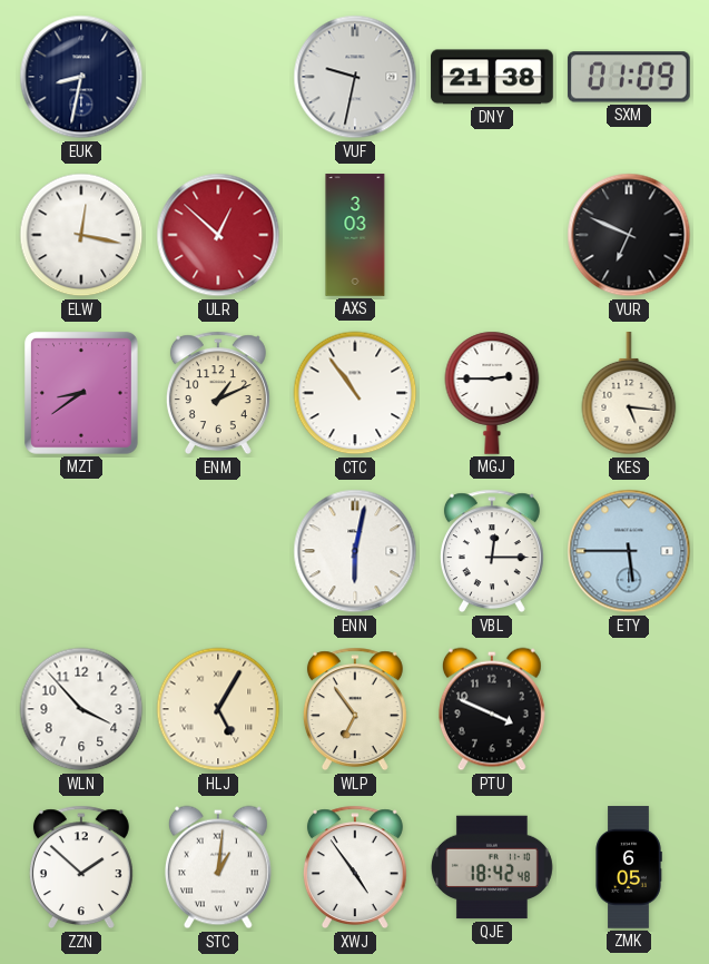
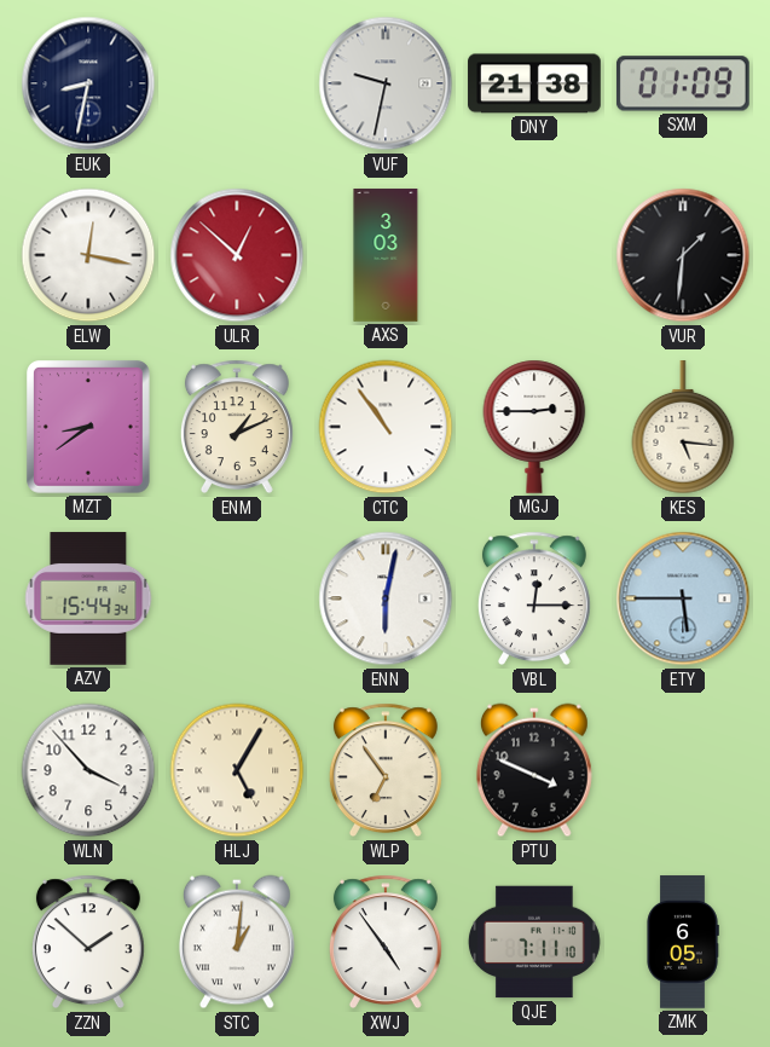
VUR: 6:49 -> 1:31
AZV: none -> 15:44
QJE: 18:42 -> 7:11
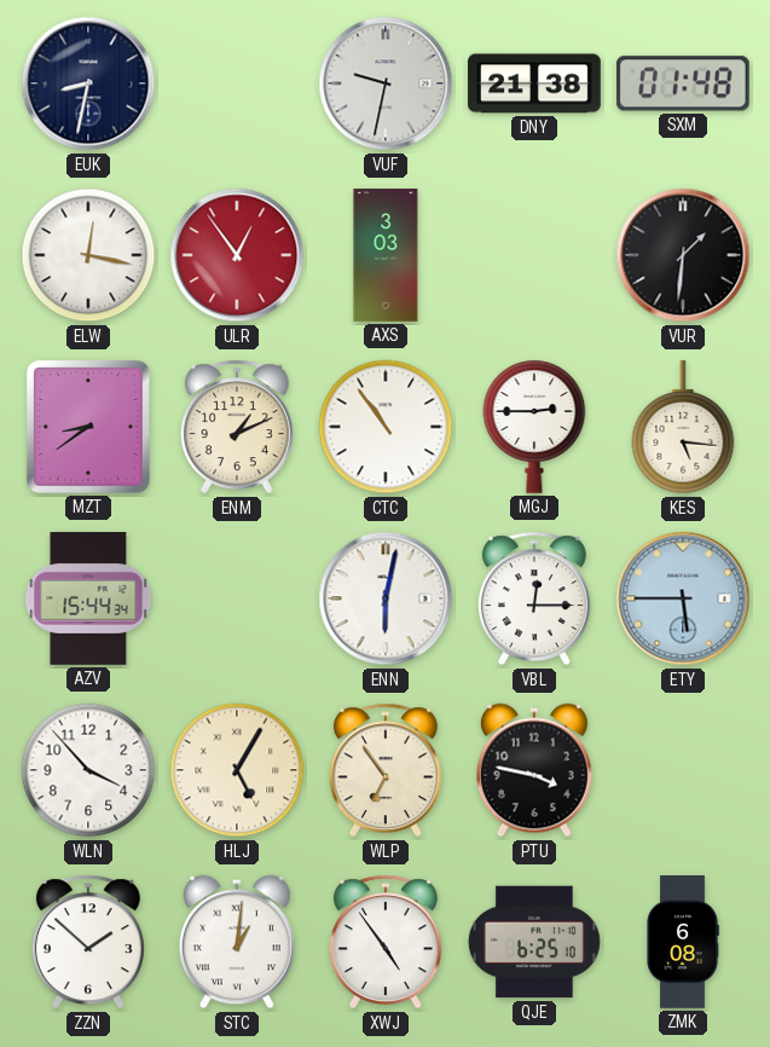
SXM: 01:09 -> 01:48
ULR: 12:52 -> 12:54
PTU: 3:49 -> 3:47
QJE: 7:11 -> 6:25
ZMK: 6:05 -> 6:08
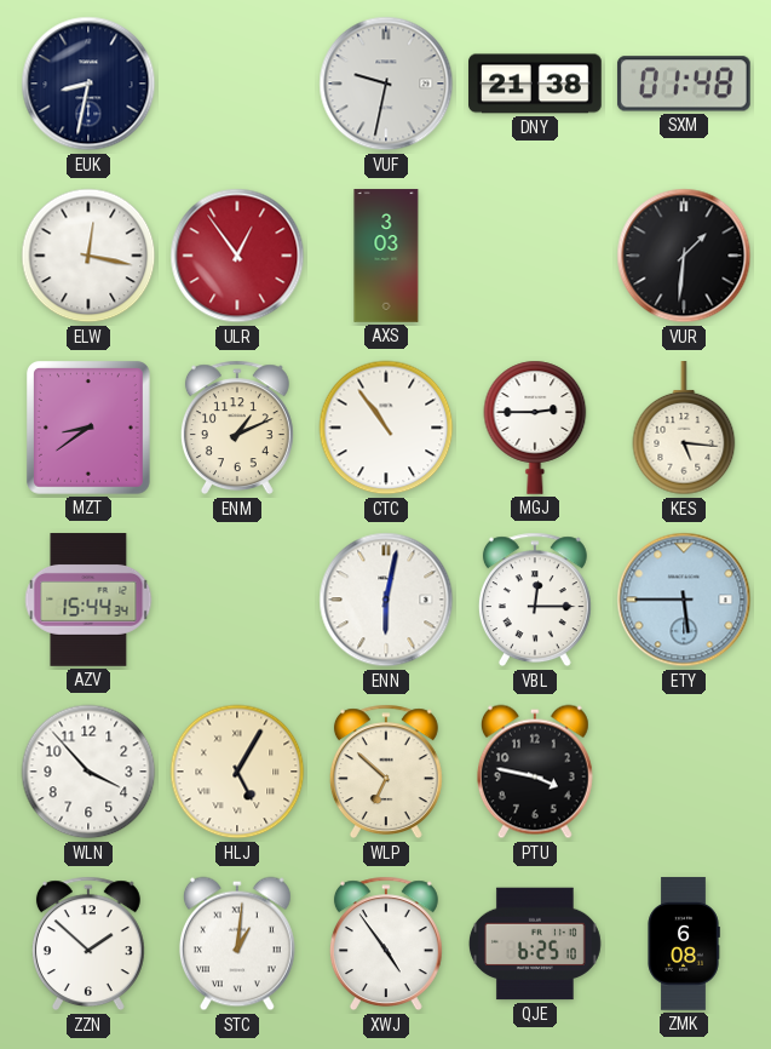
WLP: 6:54 -> 6:52
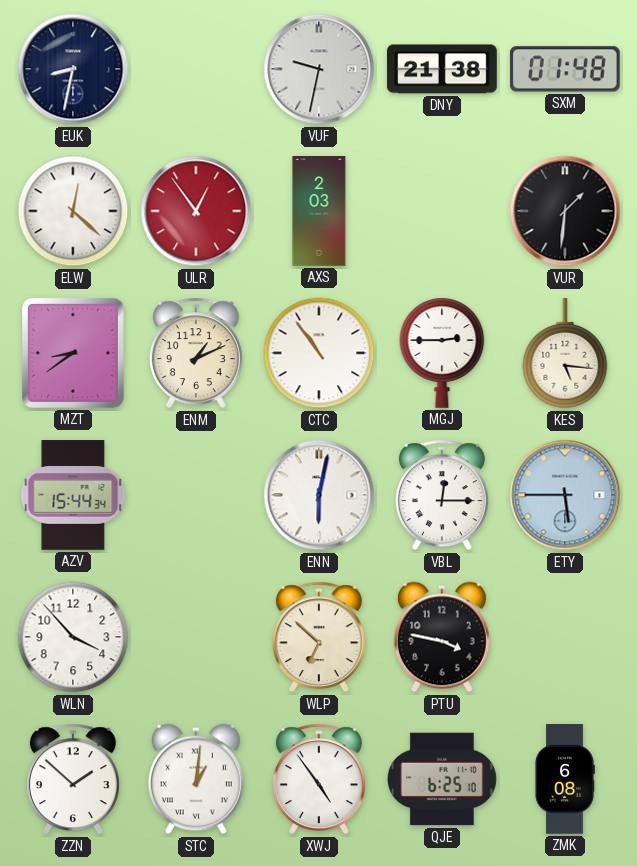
ELW: 12:17 -> 12:22
AXS: 3:03 -> 2:03
HLJ: 5:05 -> none
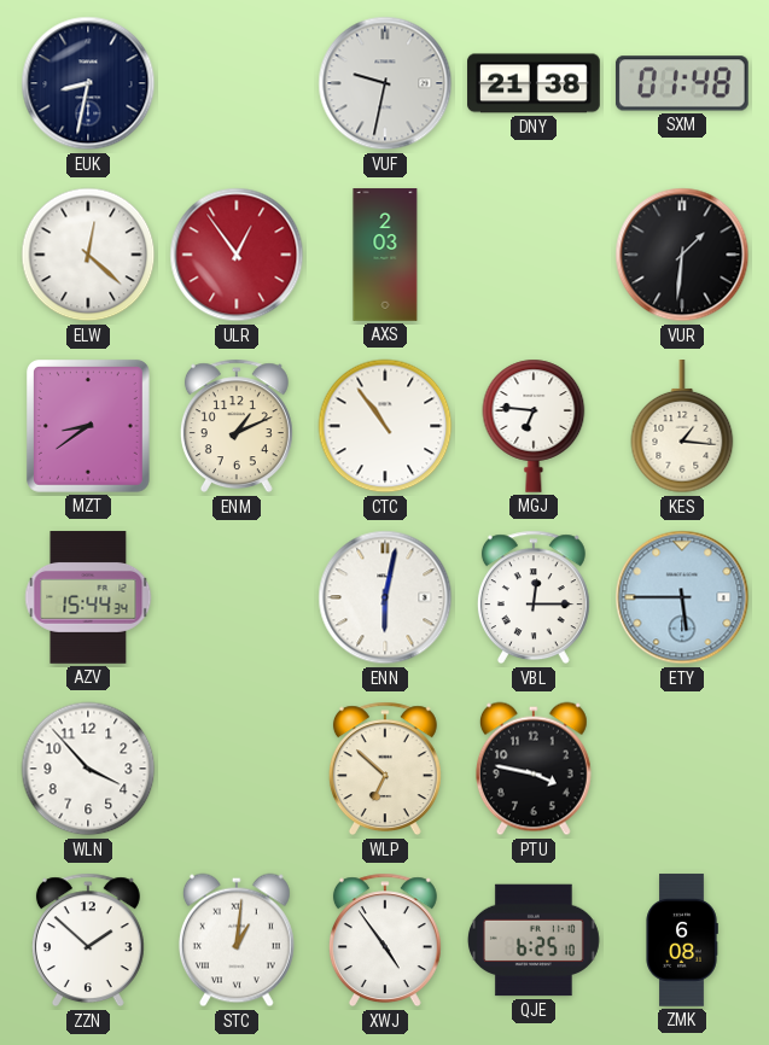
MGJ: 2:45 -> 6:46
KES: 5:16 -> 1:16
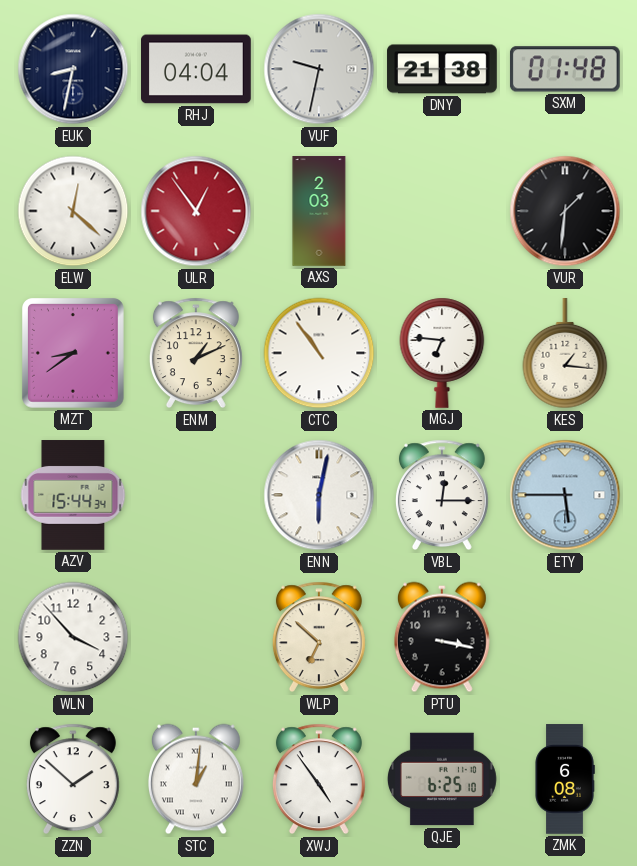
RHJ: none -> 04:04
PTU: 3:47 -> 3:17
